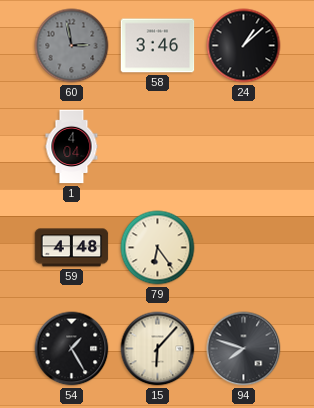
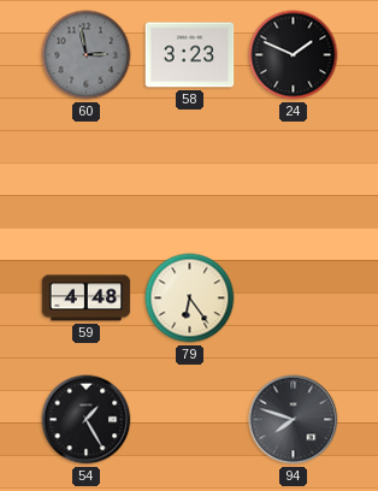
58: 3:46 -> 3:23
24: 1:08 -> 1:49
1: 4:04 -> none
15: 6:07 -> none
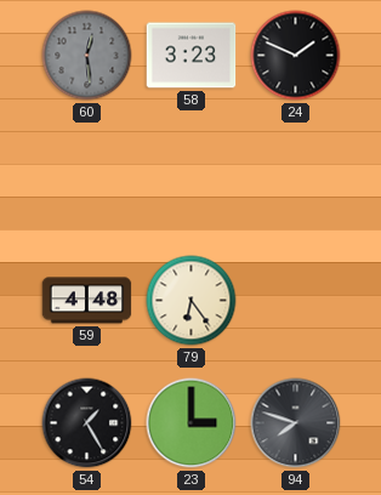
60: 2:58 -> 12:29
23: none -> 3:00
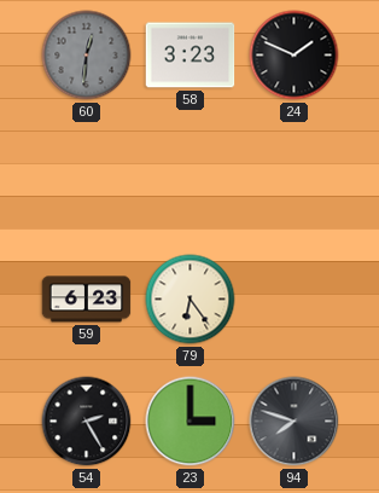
60: 12:29 -> 12:31
59: 4:48 -> 6:23
54: 1:25 -> 2:25
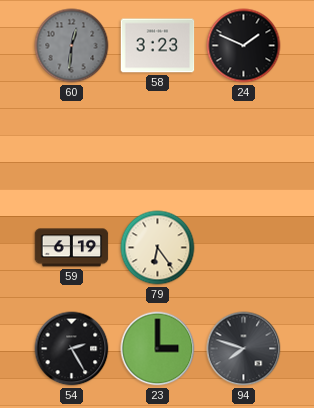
59: 6:23 -> 6:19
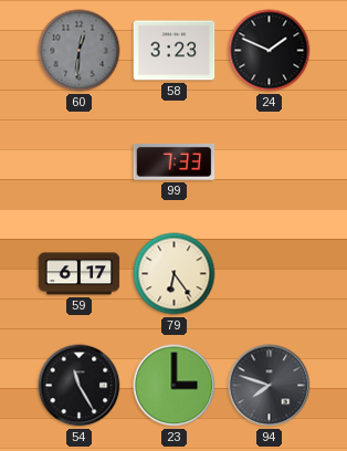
99: none -> 7:33
59: 6:19 -> 6:17
54: 2:25 -> 11:25
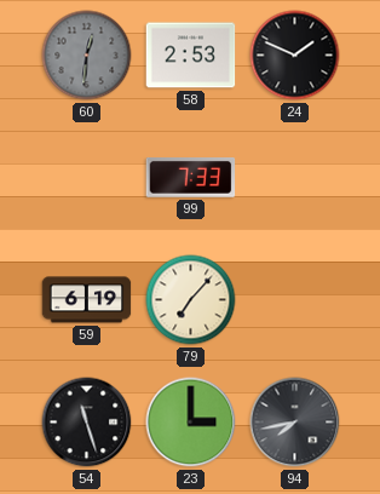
58: 3:23 -> 2:53
59: 6:17 -> 6:19
79: 6:24 -> 7:07
54: 11:25 -> 11:27
94: 7:48 -> 7:43
